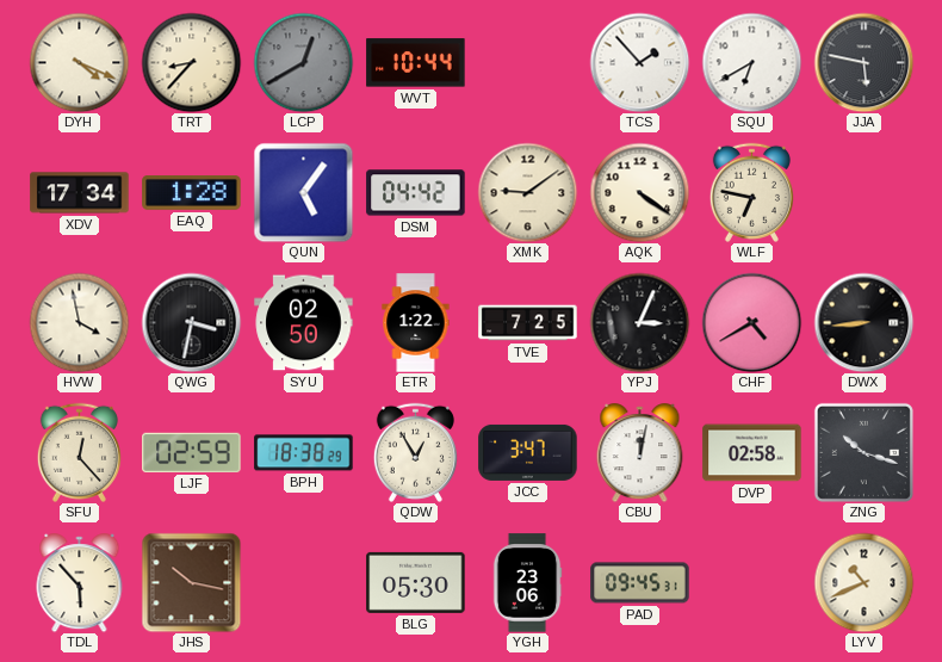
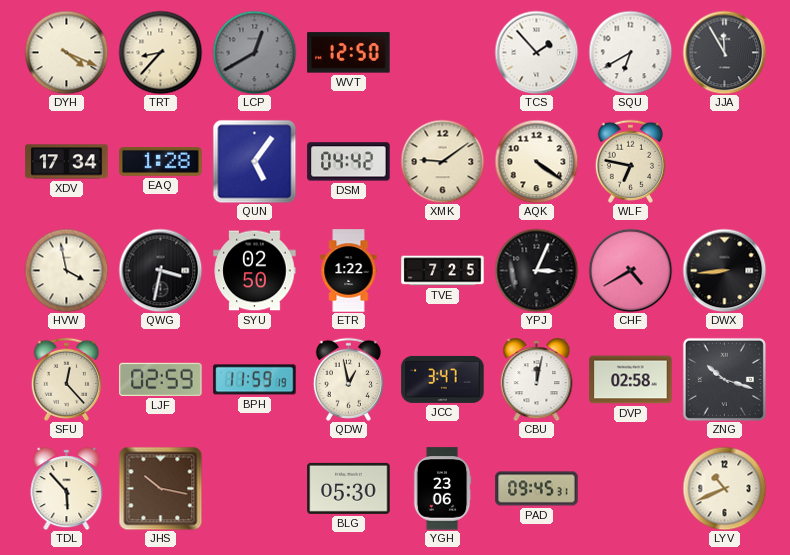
WVT: 10:44 -> 12:50
JJA: 5:47 -> 11:55
BPH: 18:38 -> 11:59
QDW: 12:55 -> 12:58
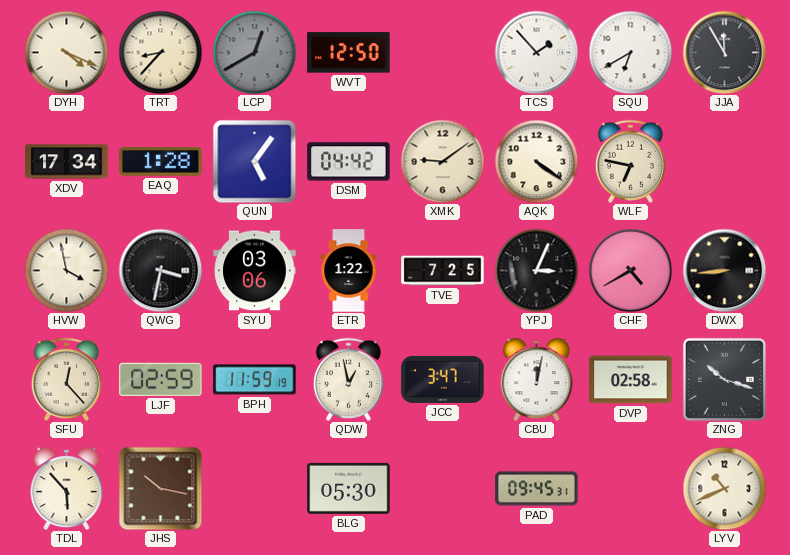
SYU: 02:50 -> 03:06
YGH: 23:06 -> none
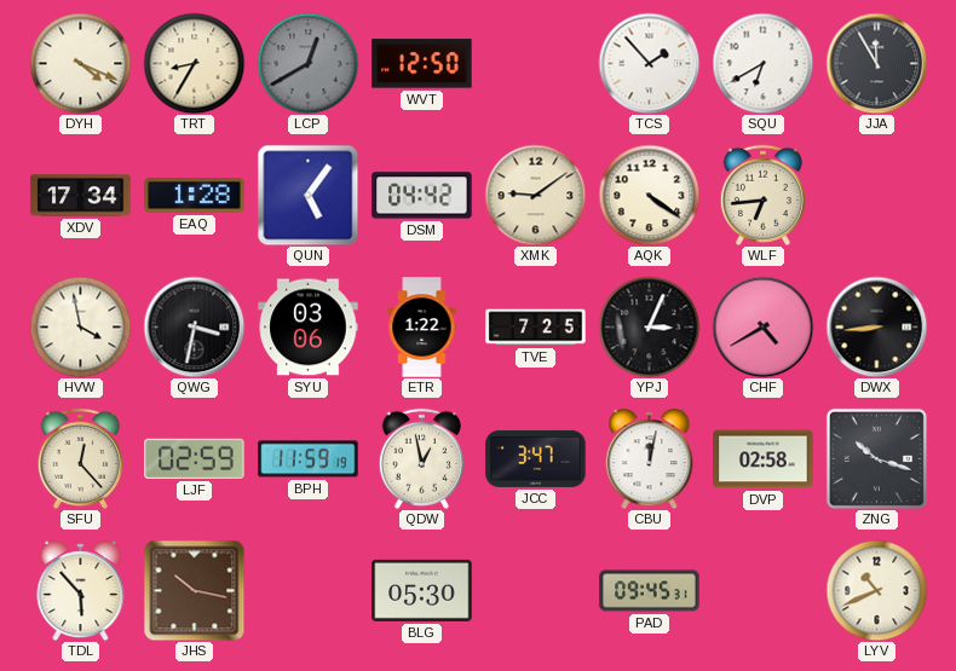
TRT: 8:37 -> 8:35
WLF: 6:47 -> 6:44
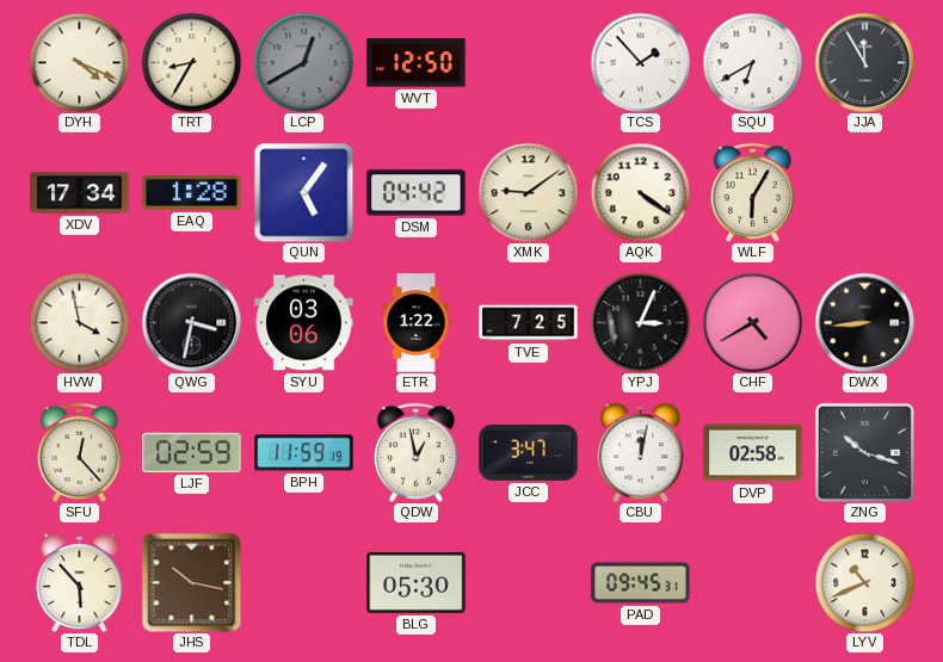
WLF: 6:44 -> 6:05
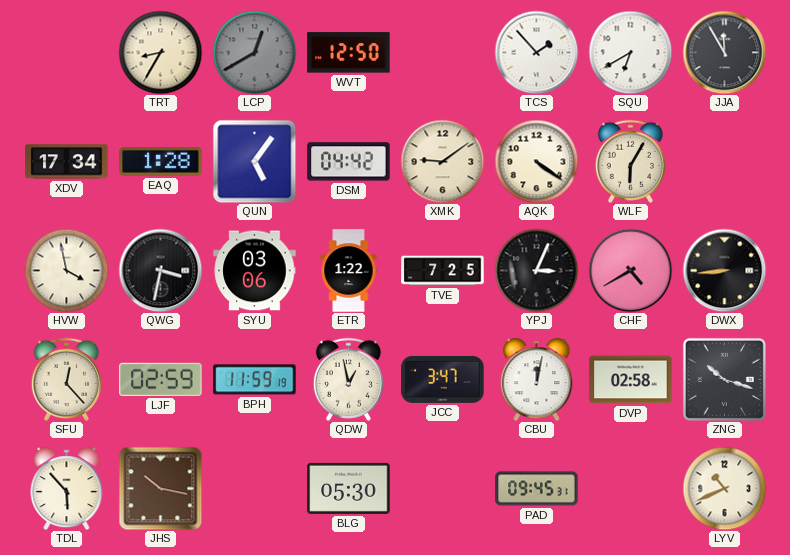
DYH: 4:19 -> none
